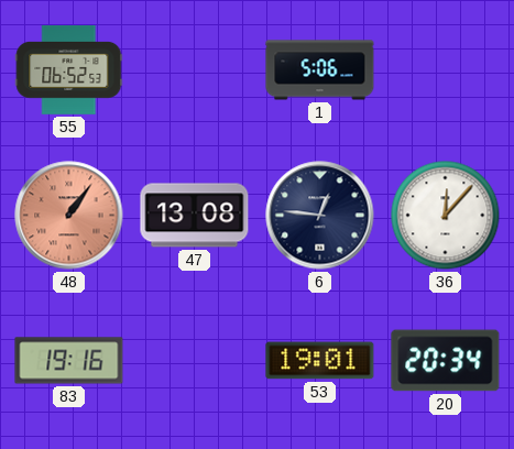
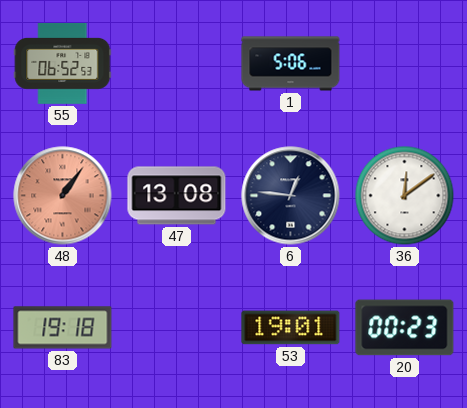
36: 12:07 -> 12:09
83: 19:16 -> 19:18
20: 20:34 -> 00:23
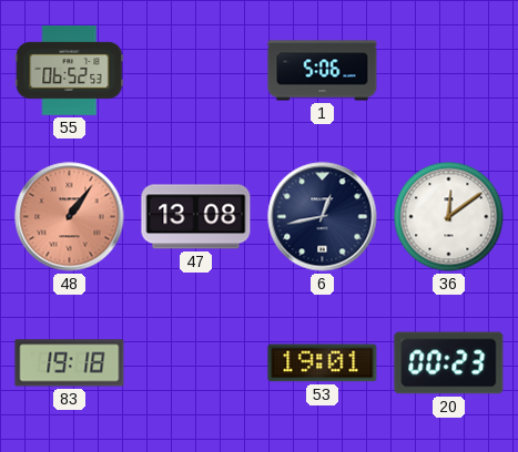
6: 12:46 -> 12:43
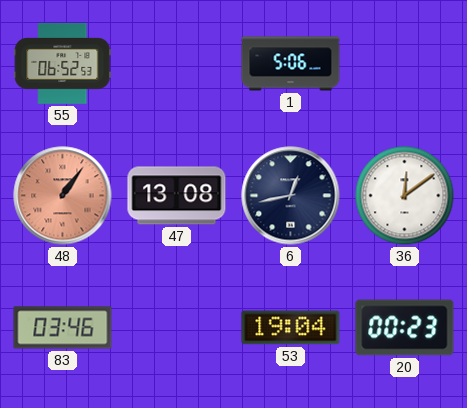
83: 19:18 -> 03:46
53: 19:01 -> 19:04
